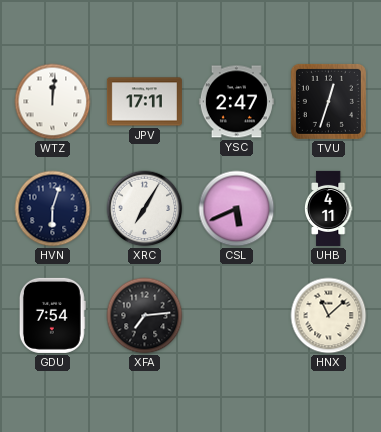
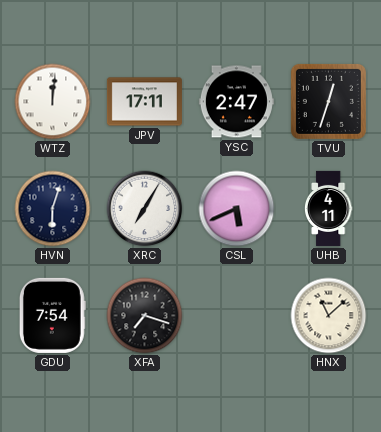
XFA: 7:14 -> 7:18
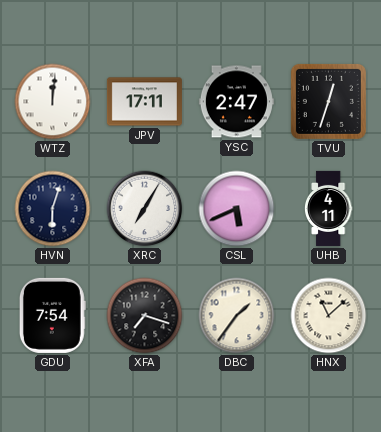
DBC: none -> 1:36
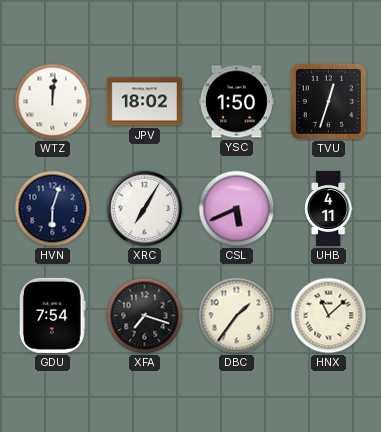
JPV: 17:11 -> 18:02
YSC: 2:47 -> 1:50
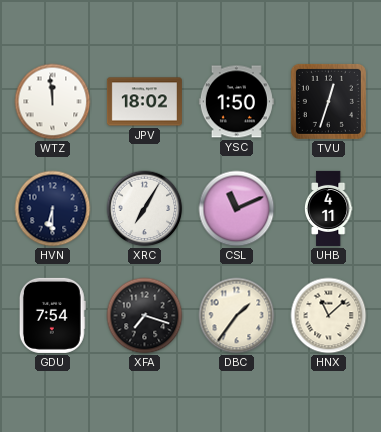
WTZ: 12:01 -> 11:59
HVN: 6:03 -> 6:30
CSL: 5:41 -> 11:11
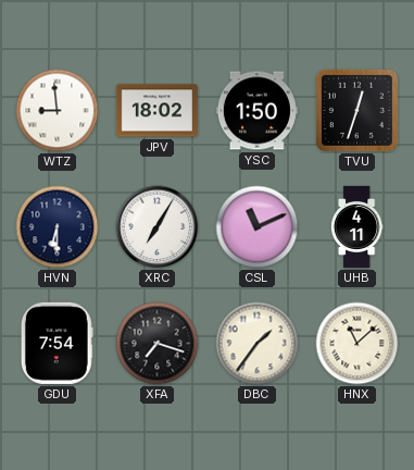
WTZ: 11:59 -> 8:59
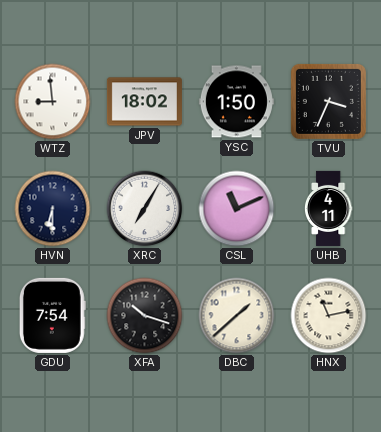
TVU: 12:33 -> 3:34
XFA: 7:18 -> 10:18
DBC: 1:36 -> 1:38
HNX: 11:08 -> 11:13
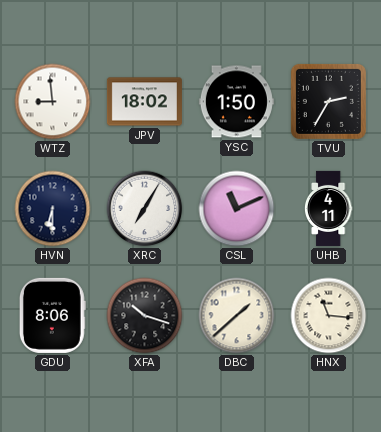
TVU: 3:34 -> 2:35
GDU: 7:54 -> 8:06
HNX: 11:13 -> 11:16
